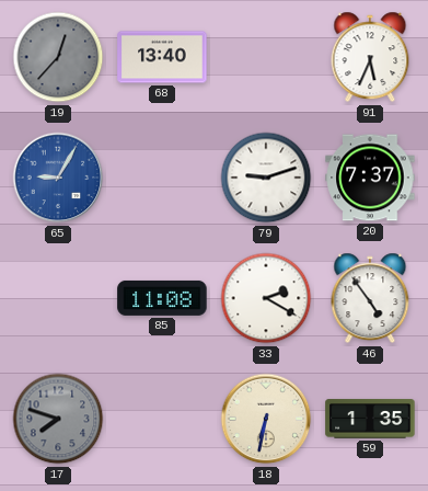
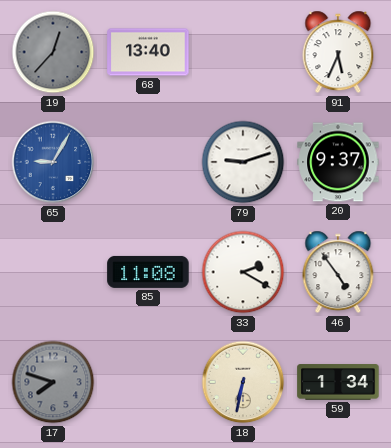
20: 7:37 -> 9:37
59: 1:35 -> 1:34
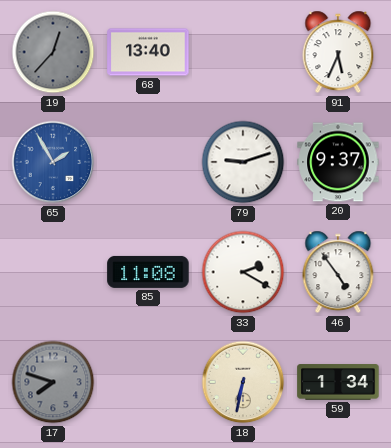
65: 9:05 -> 1:55
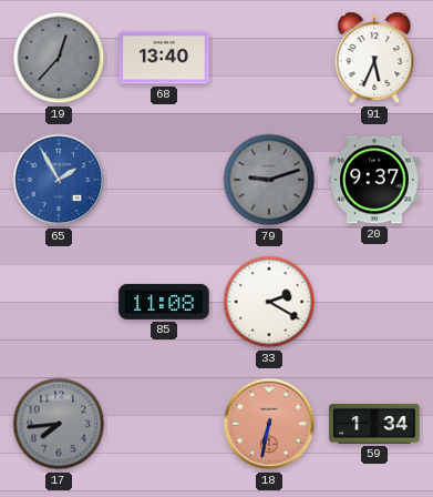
79 dial: white -> grey
46: 4:54 -> none
17: 7:48 -> 7:44
18 dial: cream -> salmon
